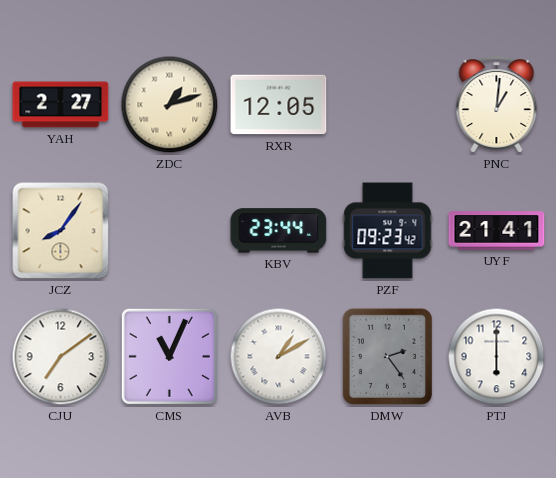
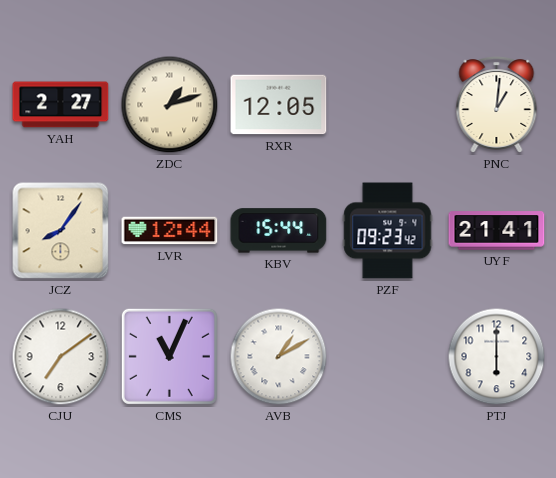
LVR: none -> 12:44
KBV: 23:44 -> 15:44
DMW: 2:24 -> none
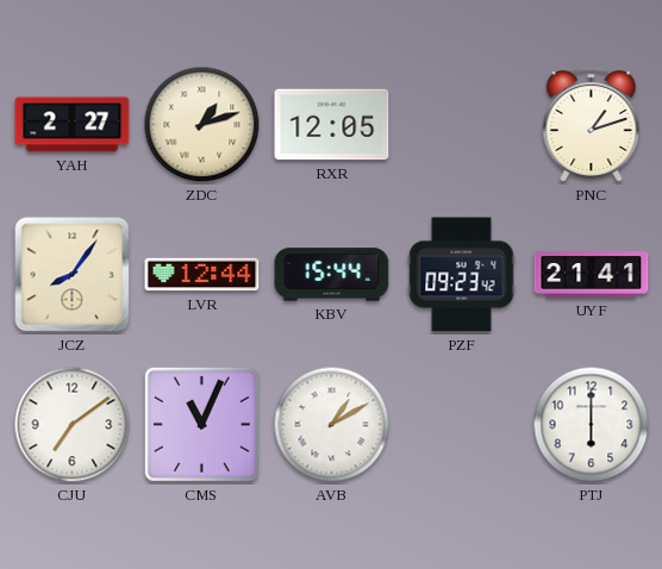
PNC: 1:01 -> 1:12
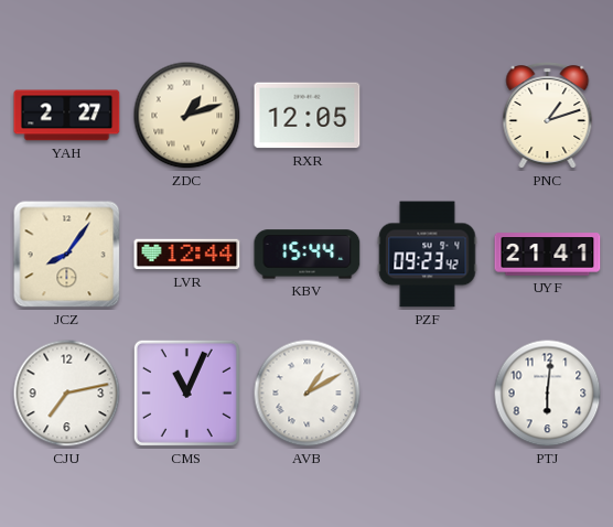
CJU: 7:09 -> 7:13
PTJ: 6:00 -> 6:01
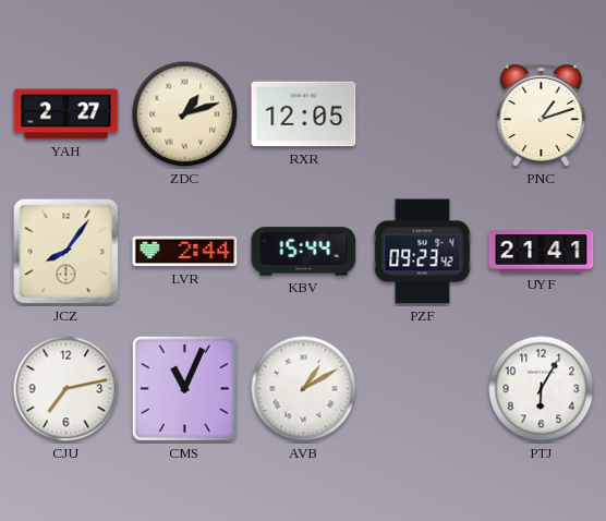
LVR: 12:44 -> 2:44
PTJ: 6:01 -> 6:05
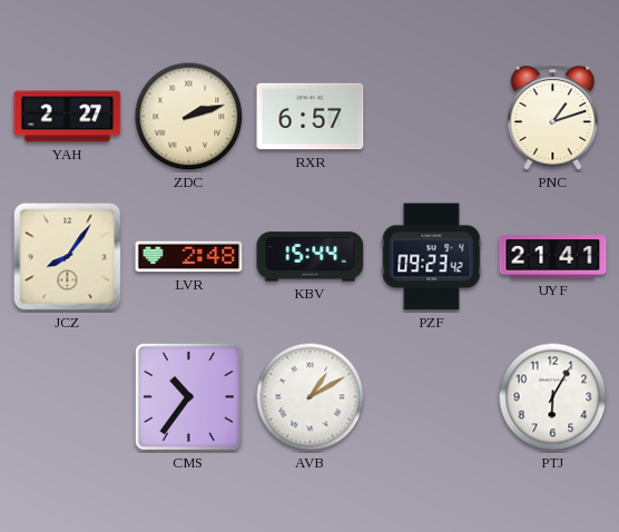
ZDC: 1:12 -> 2:12
RXR: 12:05 -> 6:57
LVR: 2:44 -> 2:48
CJU: 7:13 -> none
CMS: 11:04 -> 10:36
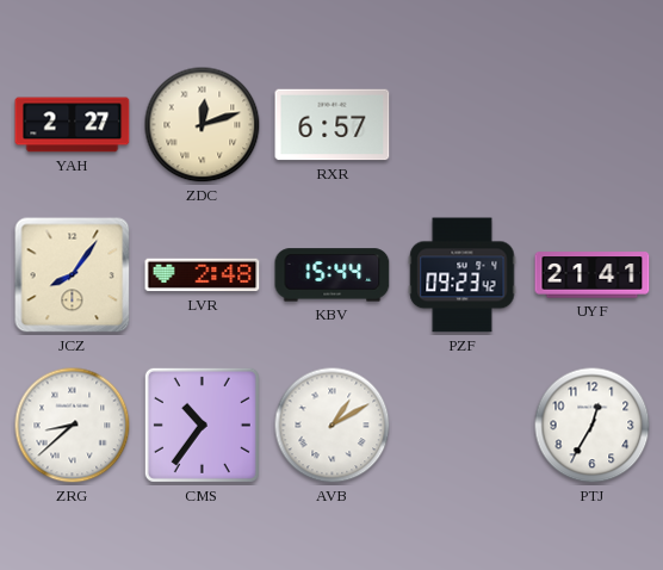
ZDC: 2:12 -> 12:12
PNC: 1:12 -> none
ZRG: none -> 8:38
PTJ: 6:05 -> 12:35
